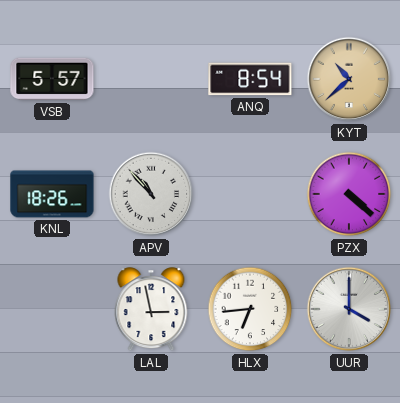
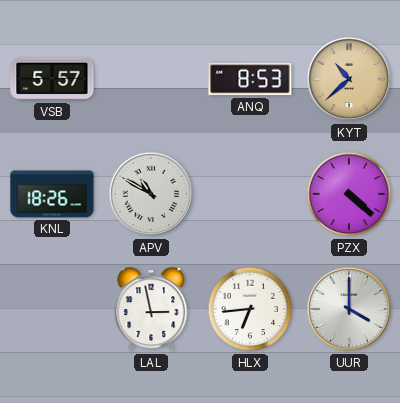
ANQ: 8:54 -> 8:53
APV: 10:53 -> 10:50
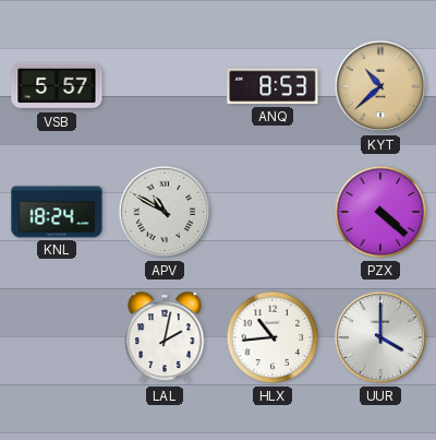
KNL: 18:26 -> 18:24
LAL: 2:58 -> 2:02
HLX: 6:44 -> 10:44
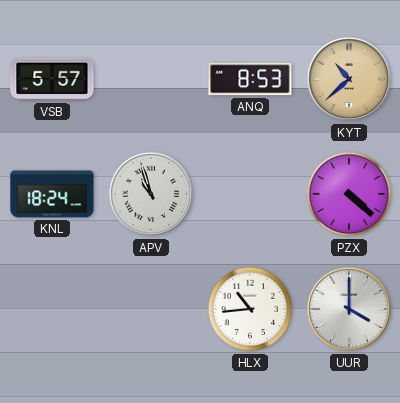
APV: 10:50 -> 10:57
LAL: 2:02 -> none
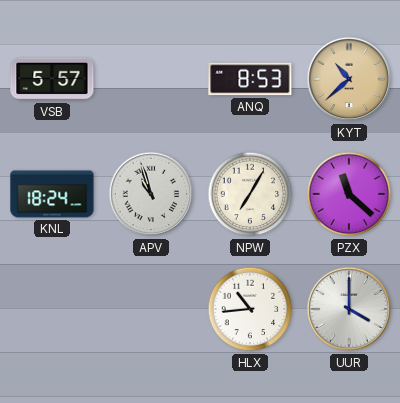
NPW: none -> 7:05
PZX: 4:22 -> 11:22
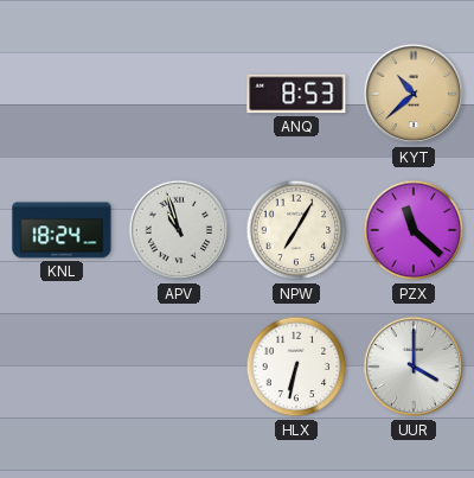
VSB: 5:57 -> none
HLX: 10:44 -> 6:32
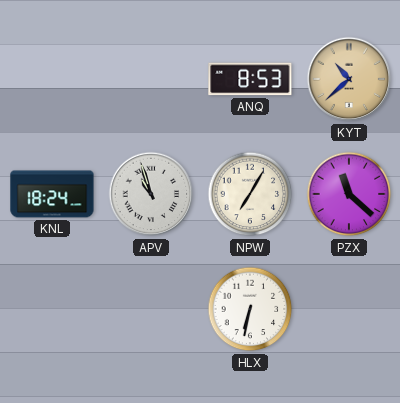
UUR: 4:00 -> none
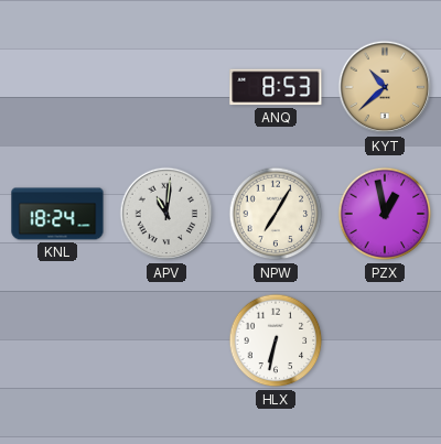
APV: 10:57 -> 11:01
PZX: 11:22 -> 12:58
